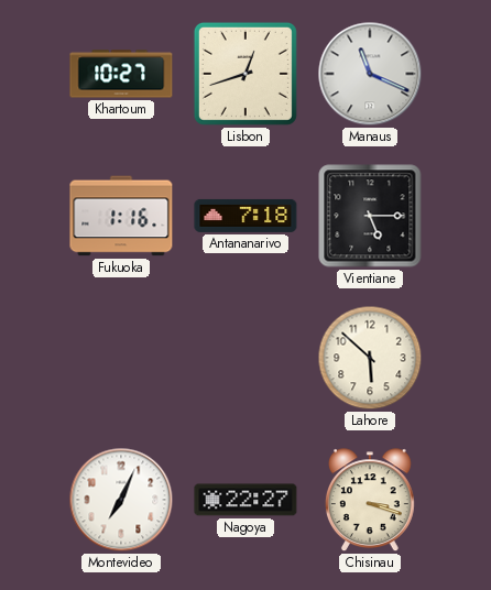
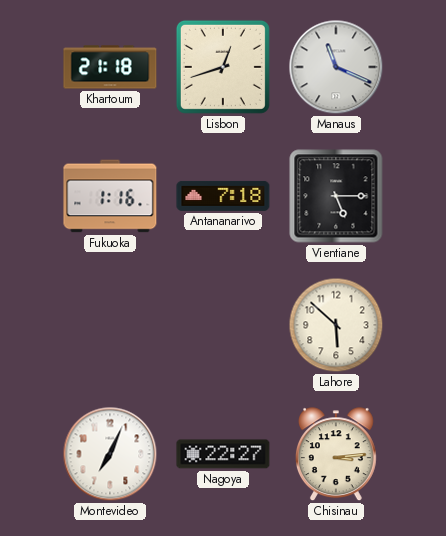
Khartoum: 10:27 -> 21:18
Chisinau: 3:18 -> 3:14
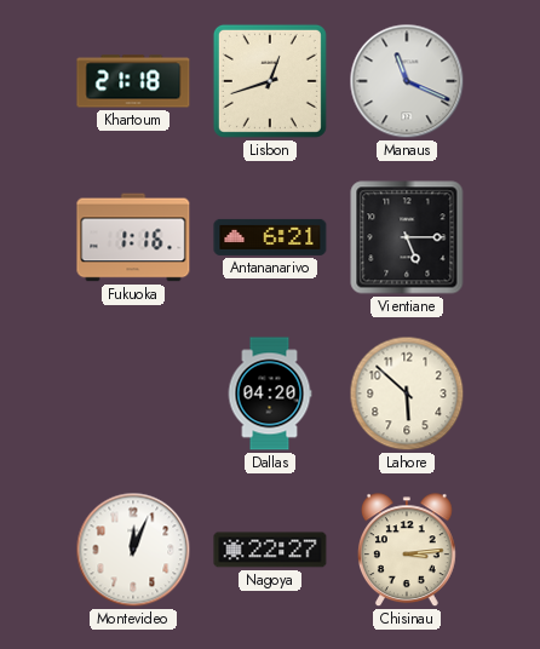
Antananarivo: 7:18 -> 6:21
Dallas: none -> 04:20
Montevideo: 7:04 -> 12:04
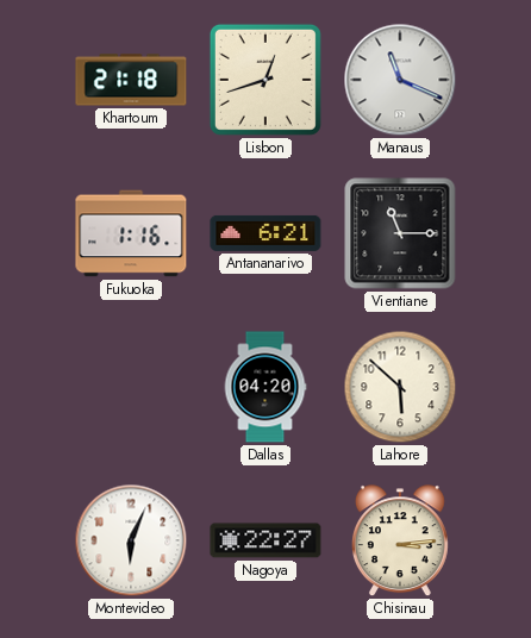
Vientiane: 5:15 -> 11:15
Montevideo: 12:04 -> 6:04
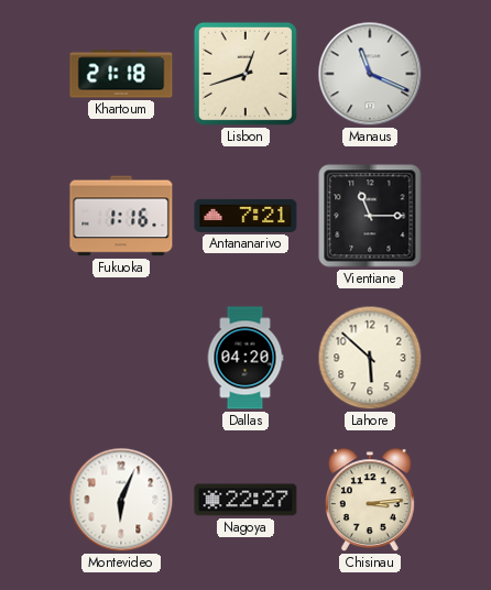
Antananarivo: 6:21 -> 7:21
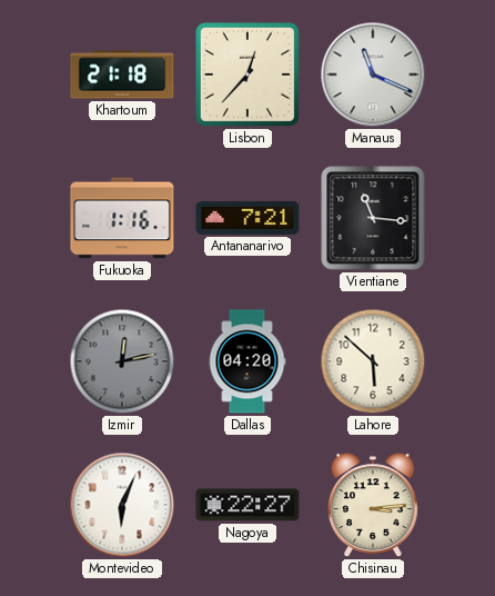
Lisbon: 12:42 -> 12:37
Vientiane: 11:15 -> 11:16
Izmir: none -> 12:13
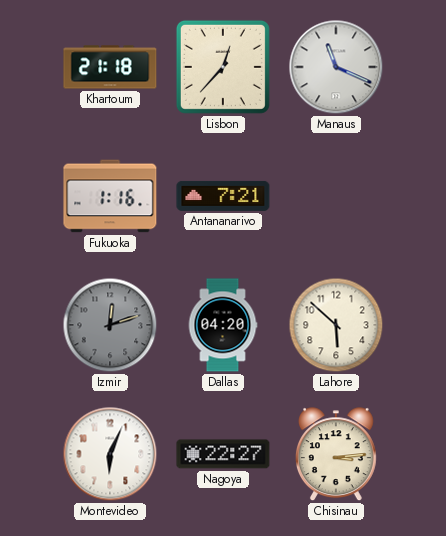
Vientiane: 11:16 -> none
Izmir: 12:13 -> 12:12
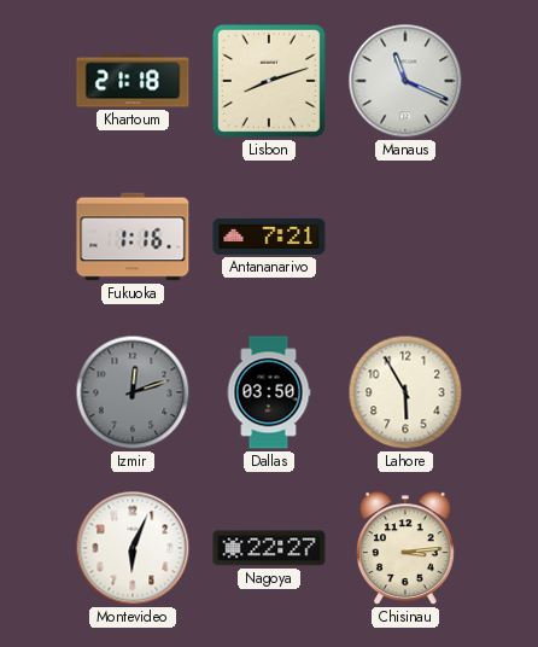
Lisbon: 12:37 -> 8:12
Dallas: 04:20 -> 03:50
Lahore: 5:52 -> 5:55
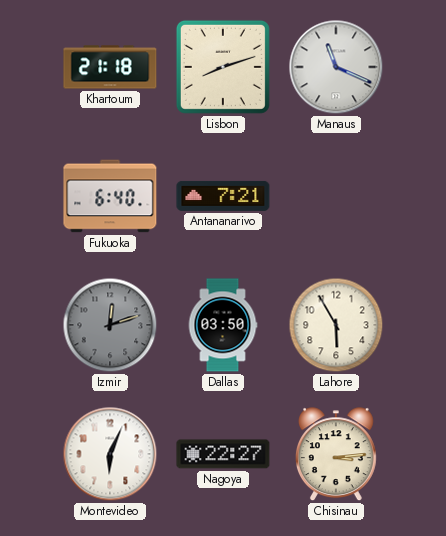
Fukuoka: 1:16 -> 6:40
